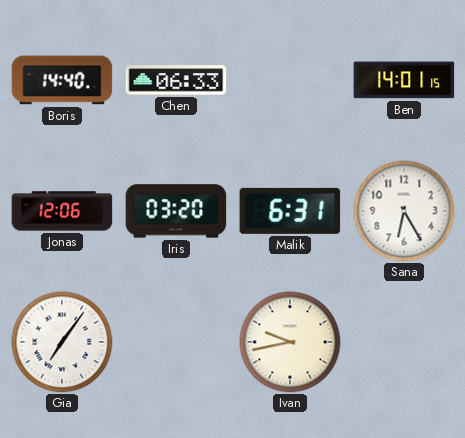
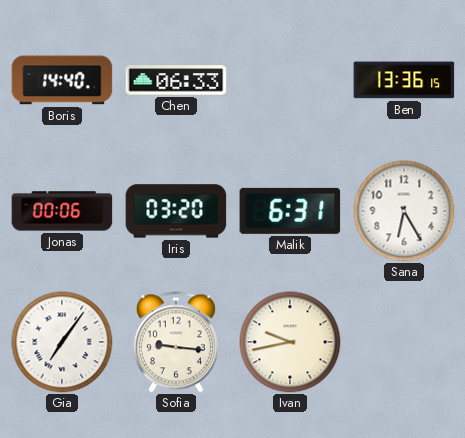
Ben: 14:01 -> 13:36
Jonas: 12:06 -> 00:06
Sofia: none -> 9:16
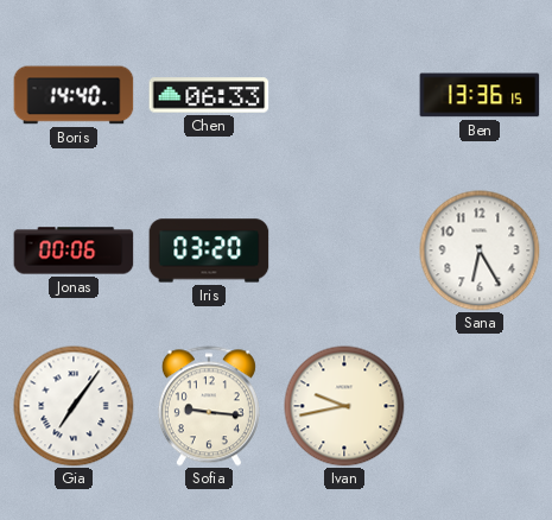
Malik: 6:31 -> none
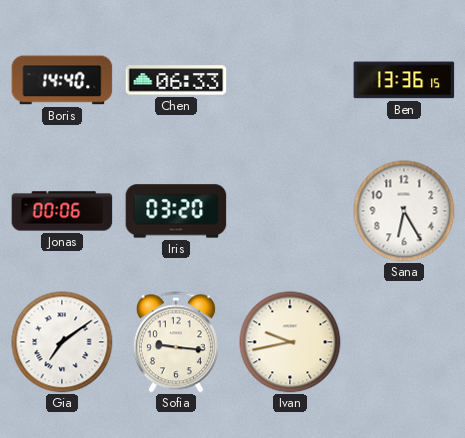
Gia: 7:06 -> 7:09
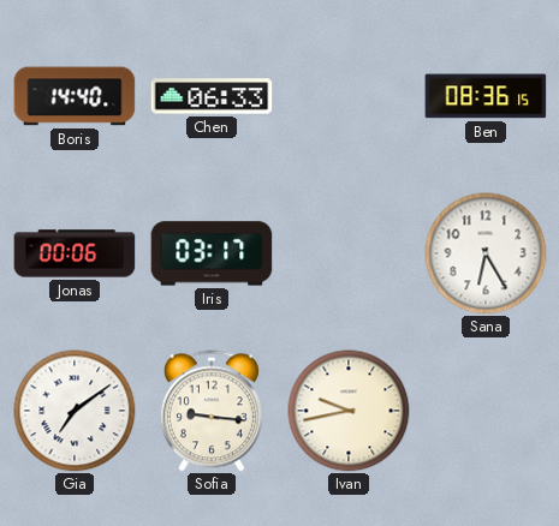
Ben: 13:36 -> 08:36
Iris: 03:20 -> 03:17
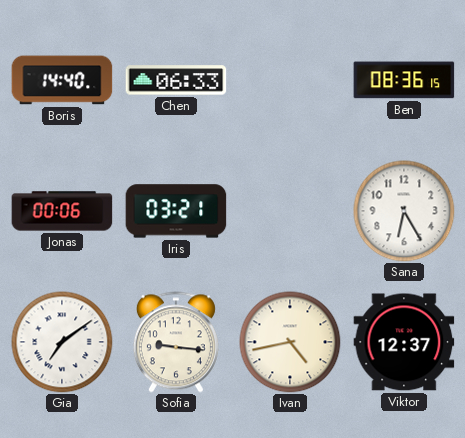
Iris: 03:17 -> 03:21
Ivan: 9:43 -> 4:43
Viktor: none -> 12:37
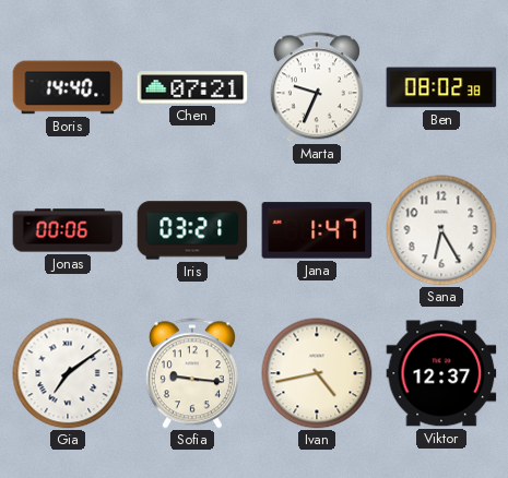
Chen: 06:33 -> 07:21
Marta: none -> 9:34
Ben: 08:36 -> 08:02
Jana: none -> 1:47
